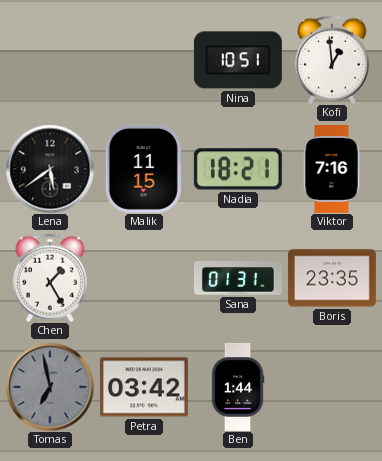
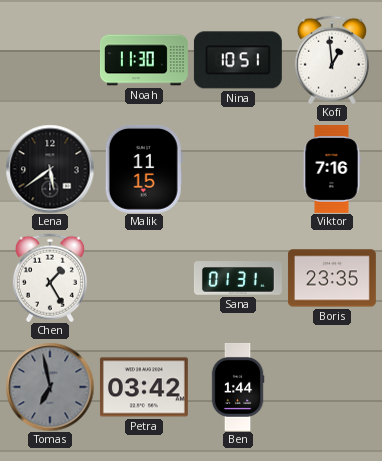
Noah: none -> 11:30
Nadia: 18:21 -> none
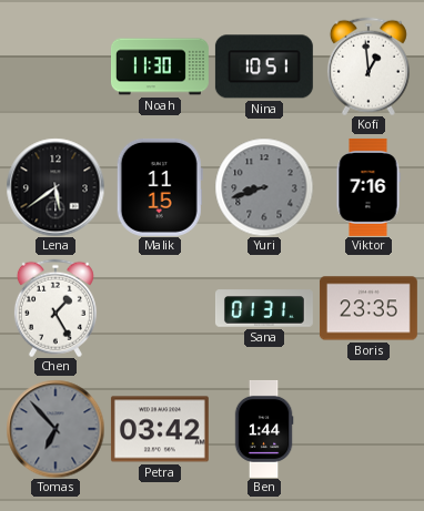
Yuri: none -> 8:42
Tomas: 6:58 -> 6:53
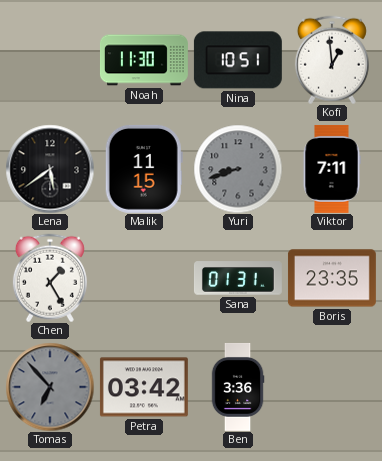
Viktor: 7:16 -> 7:11
Ben: 1:44 -> 3:36
